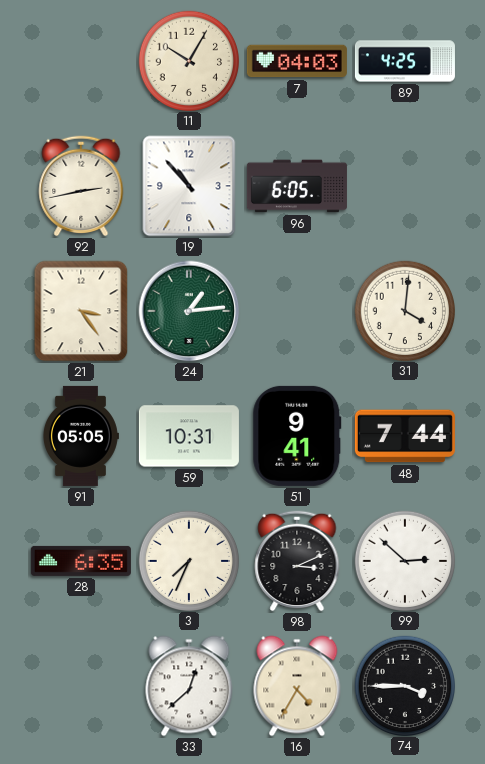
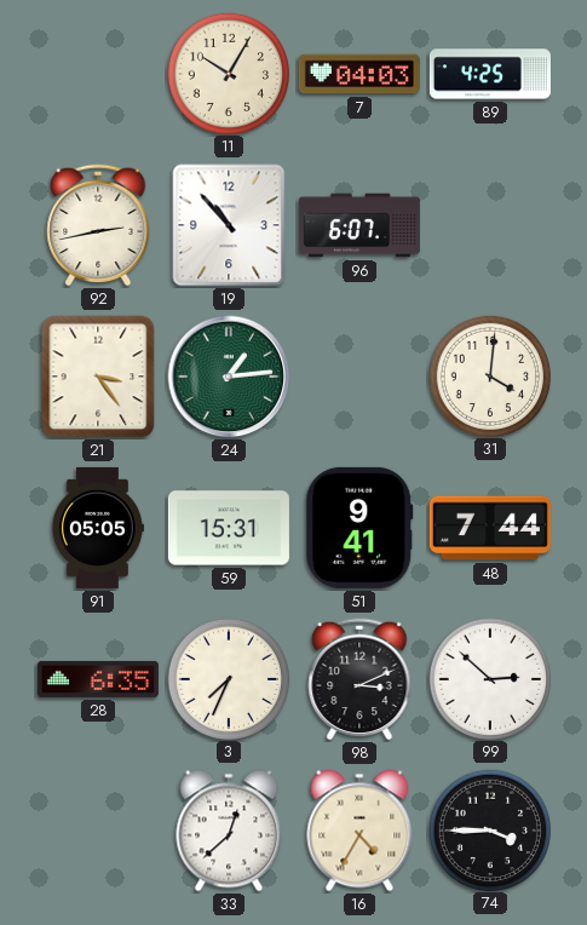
96: 6:05 -> 6:07
59: 10:31 -> 15:31
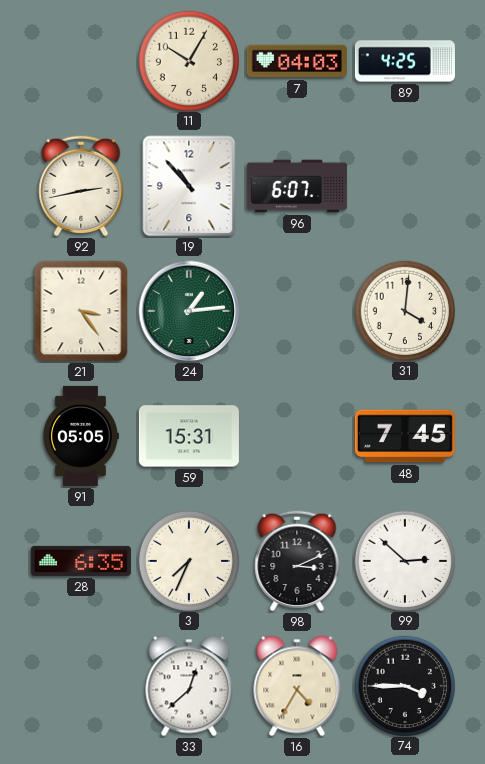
51: 9:41 -> none
48: 7:44 -> 7:45
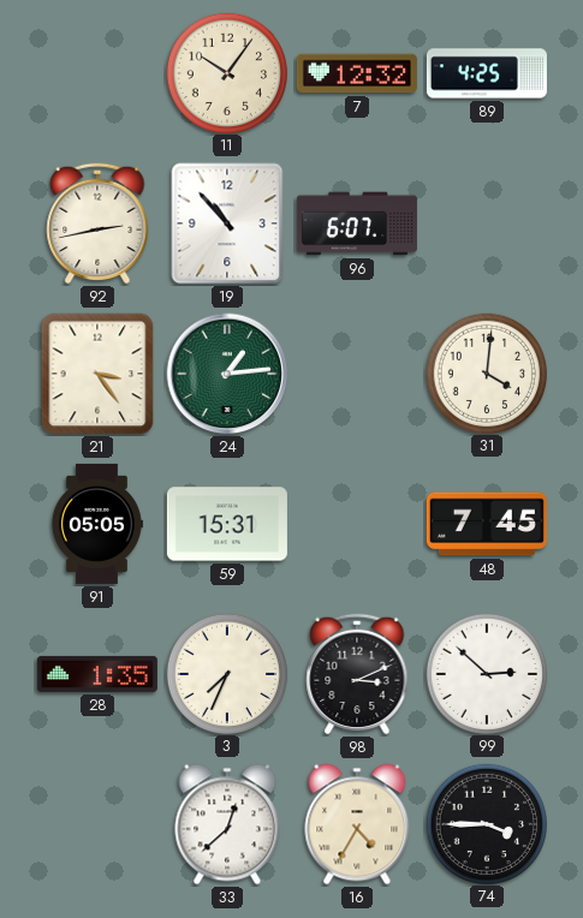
11: 10:05 -> 10:06
7: 04:03 -> 12:32
28: 6:35 -> 1:35
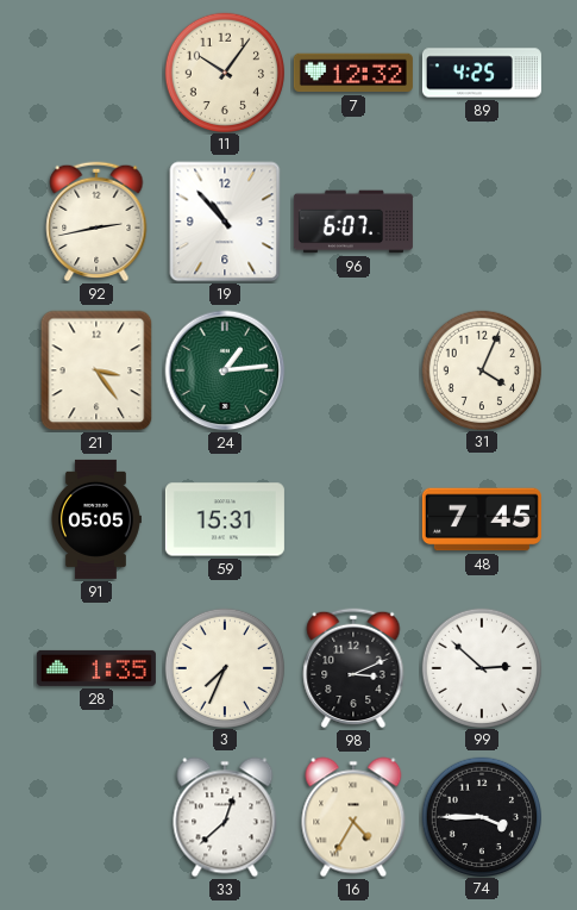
31: 4:01 -> 4:04
